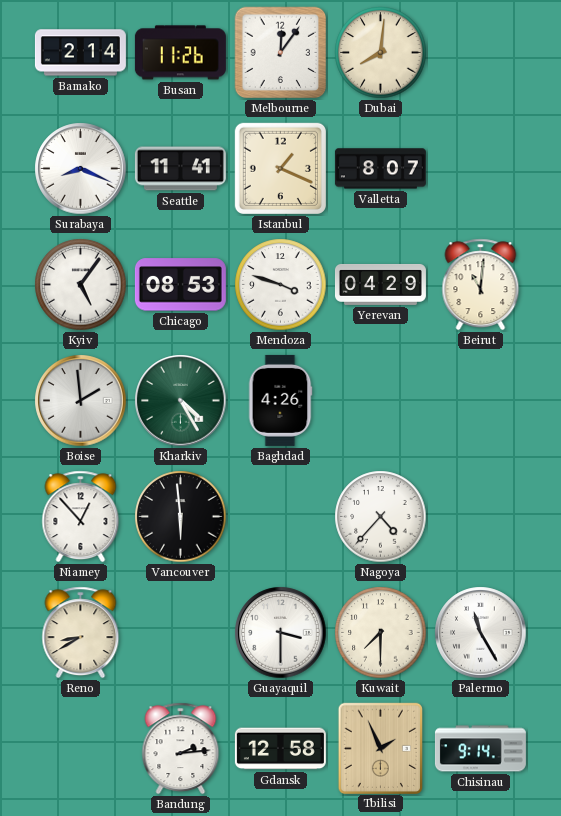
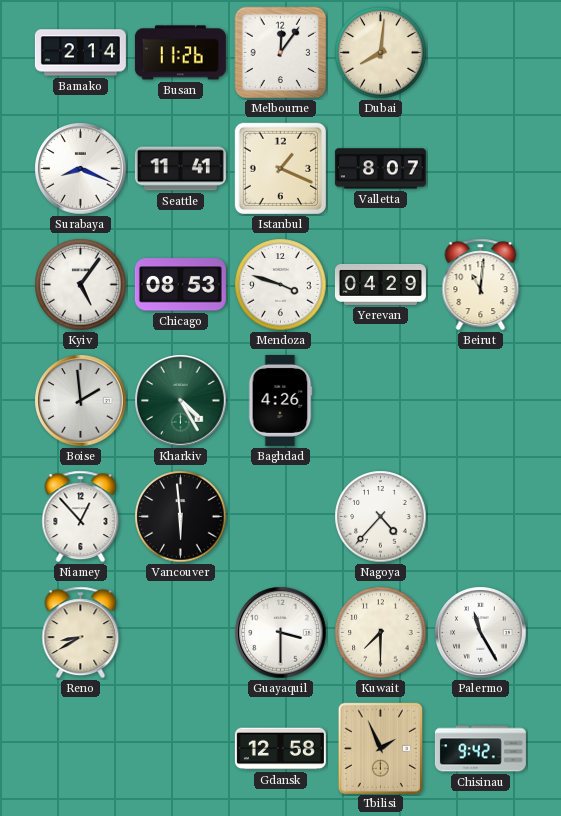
Bandung: 2:14 -> none
Chisinau: 9:14 -> 9:42
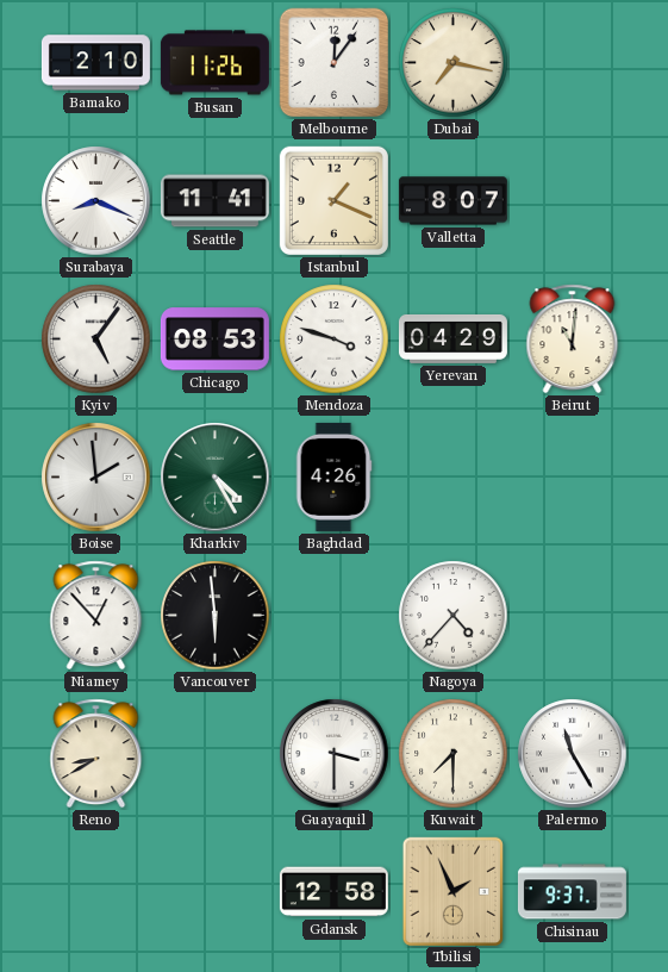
Bamako: 2:14 -> 2:10
Dubai: 8:01 -> 7:17
Chisinau: 9:42 -> 9:37
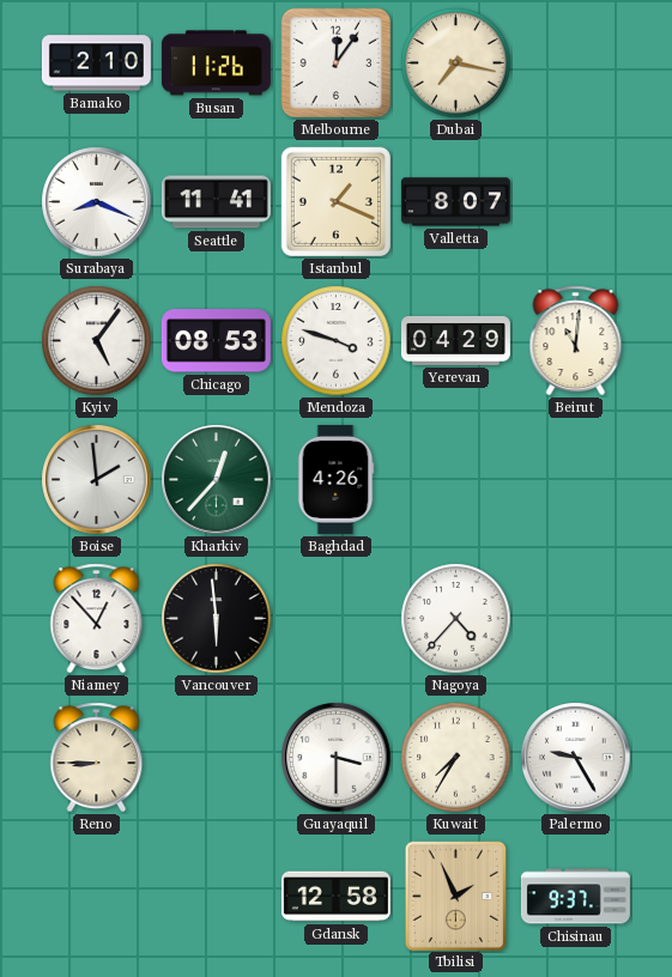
Kharkiv: 4:25 -> 12:37
Reno: 8:40 -> 8:45
Kuwait: 7:30 -> 7:35
Palermo: 11:25 -> 9:25
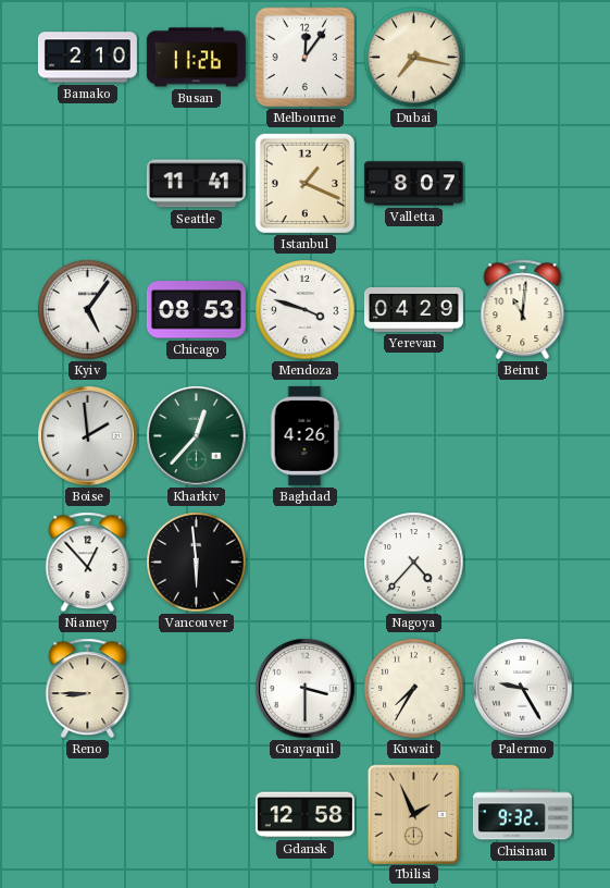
Surabaya: 8:19 -> none
Chisinau: 9:37 -> 9:32
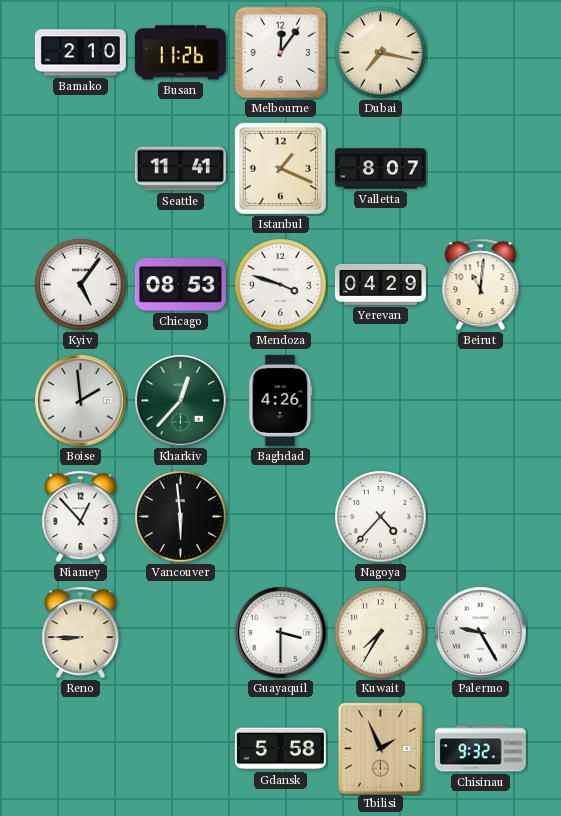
Gdansk: 12:58 -> 5:58
